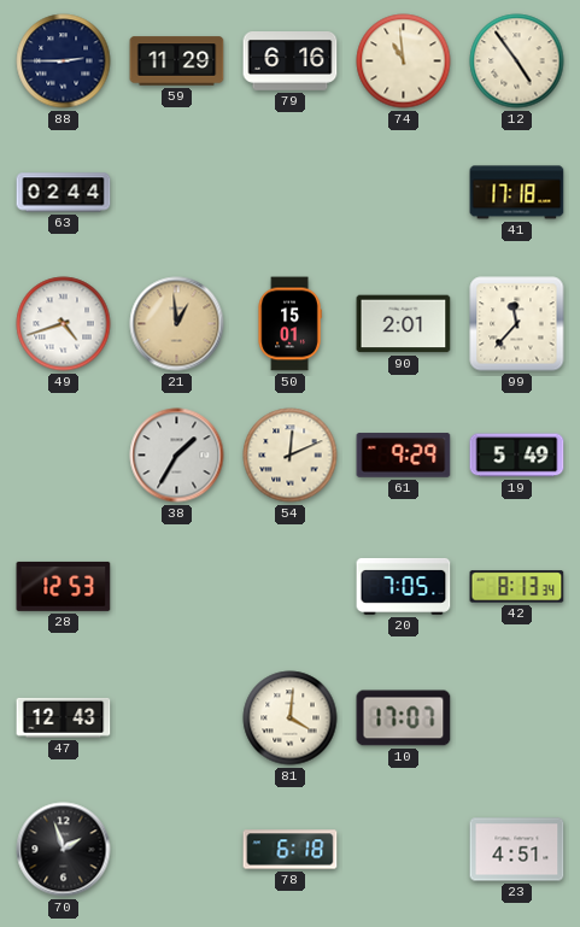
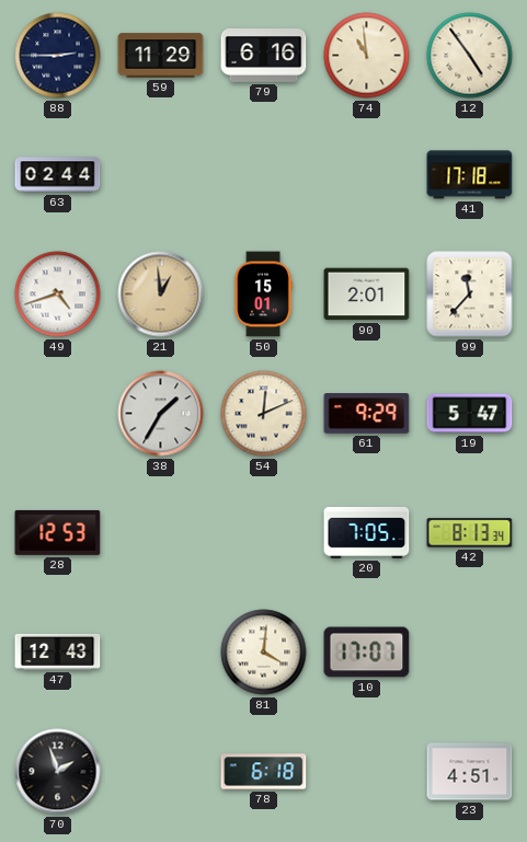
19: 5:49 -> 5:47
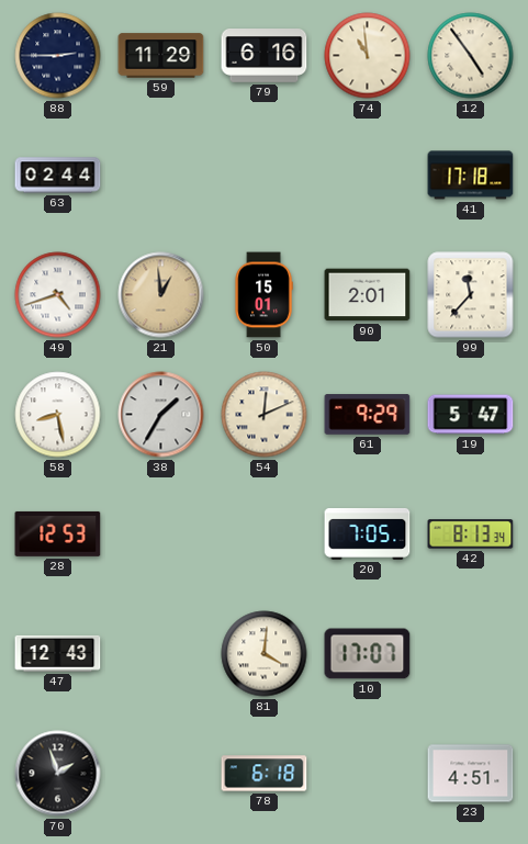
58: none -> 8:28
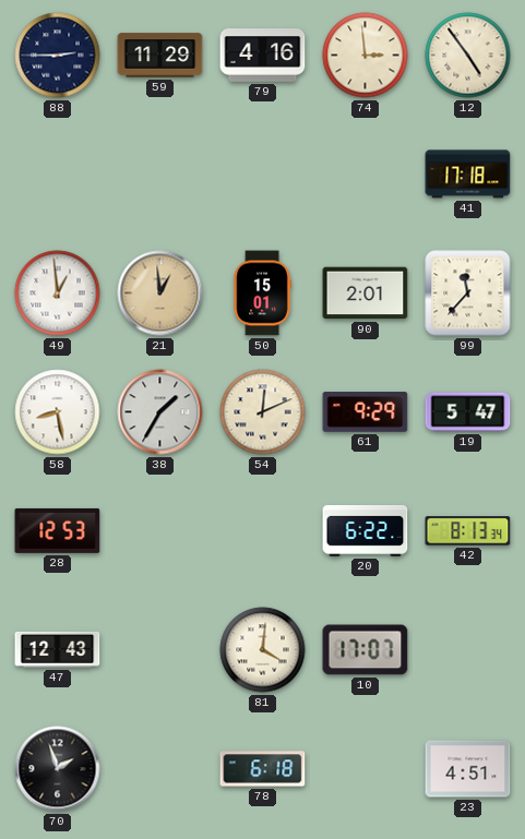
79: 6:16 -> 4:16
74: 10:59 -> 2:59
63: 02:44 -> none
49: 4:42 -> 12:59
20: 7:05 -> 6:22
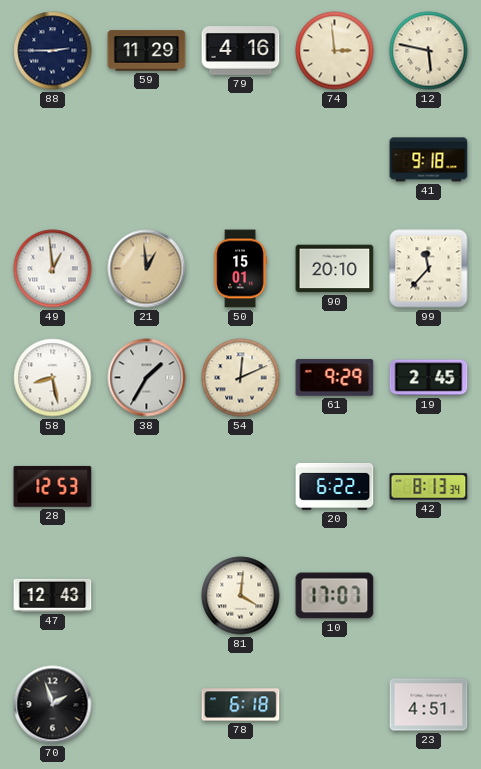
12: 4:54 -> 5:47
41: 17:18 -> 9:18
90: 2:01 -> 20:10
19: 5:47 -> 2:45
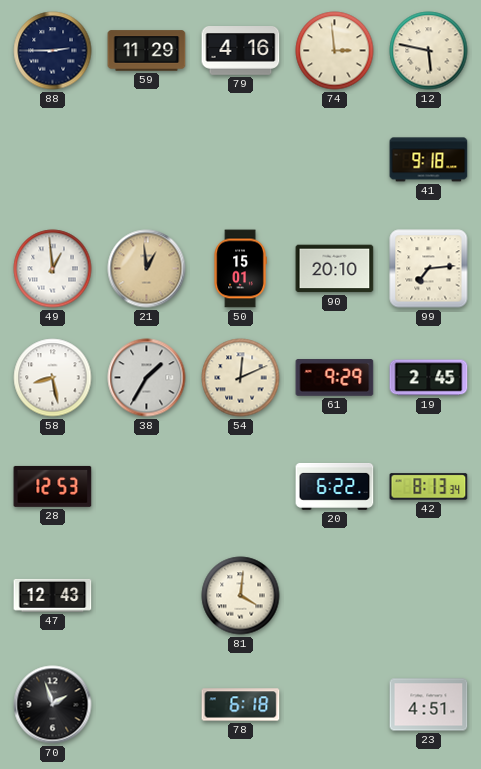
99: 11:37 -> 7:14
10: 17:07 -> none
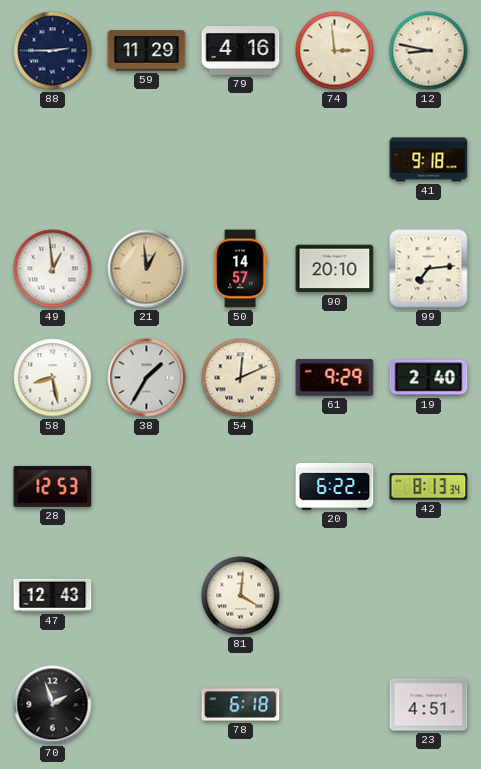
12: 5:47 -> 8:47
50: 15:01 -> 14:57
19: 2:45 -> 2:40
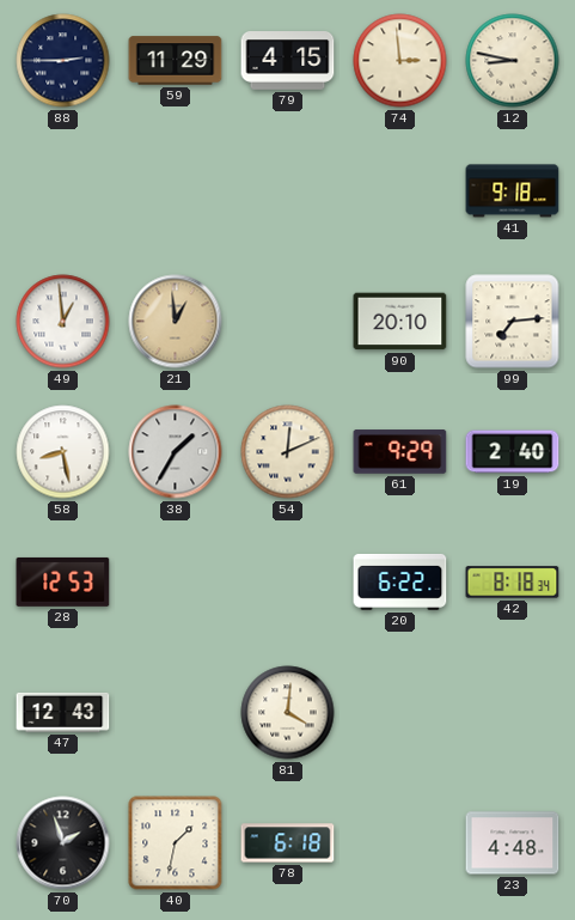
79: 4:16 -> 4:15
50: 14:57 -> none
42: 8:13 -> 8:18
40: none -> 1:32
23: 4:51 -> 4:48
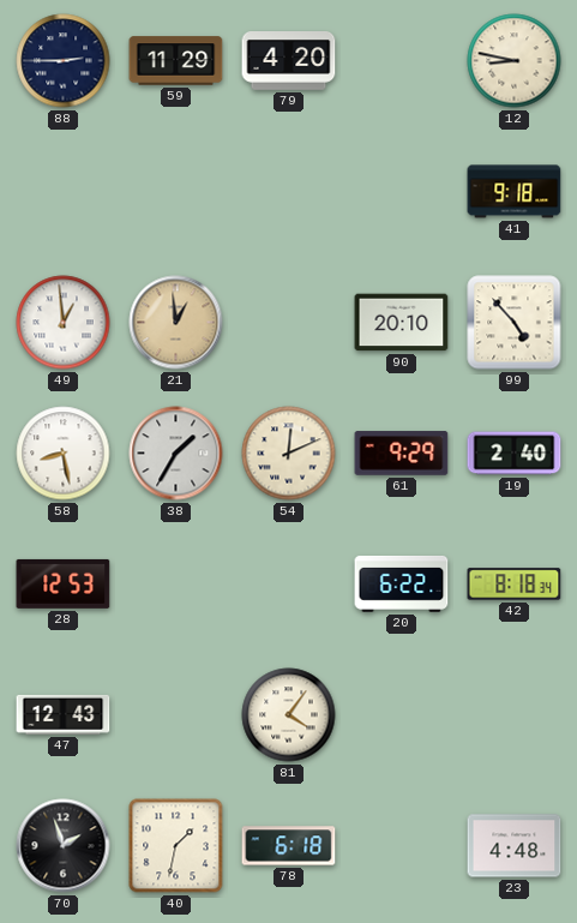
79: 4:15 -> 4:20
74: 2:59 -> none
99: 7:14 -> 4:53
81: 4:01 -> 4:06
